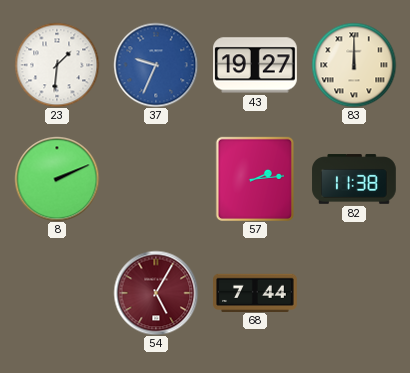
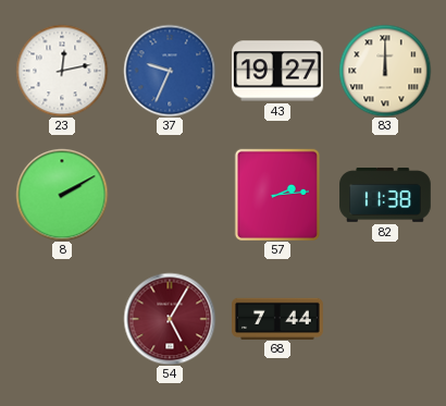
23: 1:31 -> 12:13
8: 2:11 -> 2:10
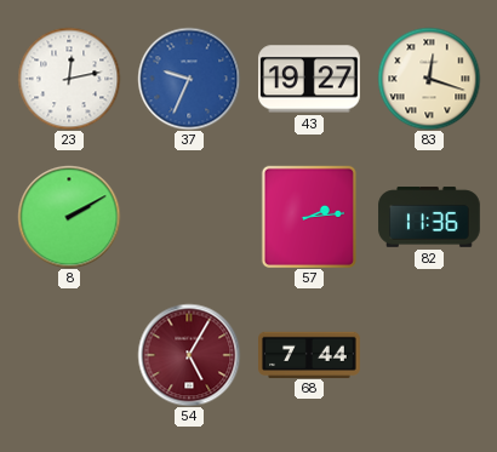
83: 12:00 -> 12:18
82: 11:38 -> 11:36
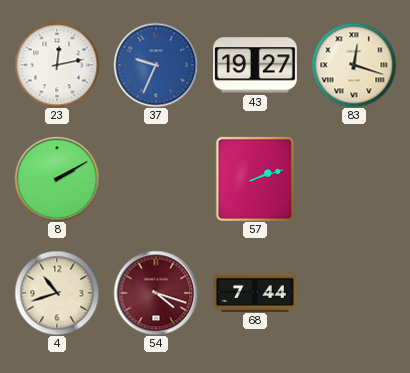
57: 2:14 -> 2:12
82: 11:36 -> none
4: none -> 10:42
54: 5:05 -> 4:18
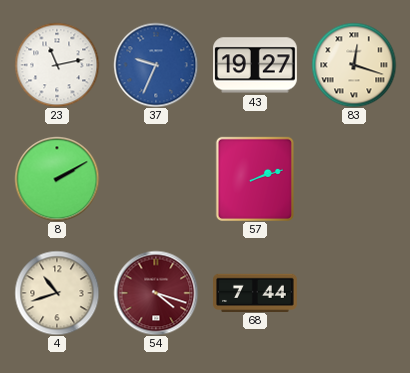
23: 12:13 -> 11:13
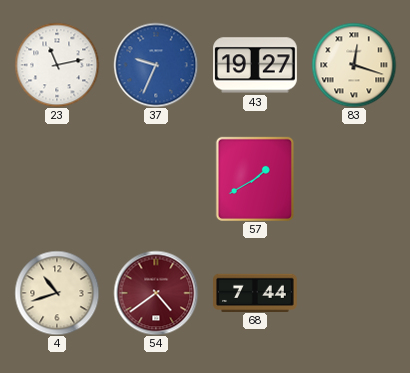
8: 2:10 -> none
57: 2:12 -> 1:40
54: 4:18 -> 4:39
